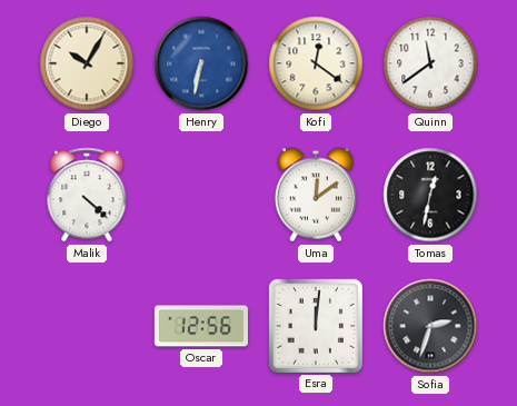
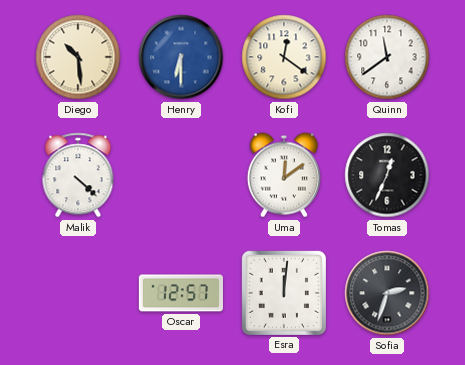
Diego: 10:05 -> 10:29
Henry: 6:32 -> 6:30
Tomas: 12:32 -> 12:34
Oscar: 12:56 -> 12:57
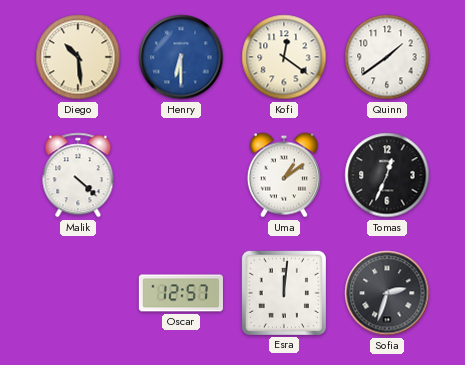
Quinn: 11:39 -> 1:39
Uma: 12:09 -> 1:09
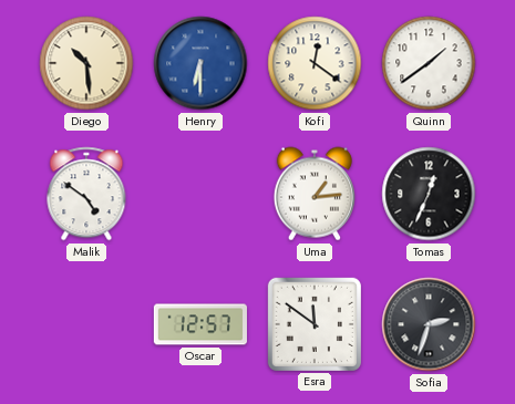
Malik: 4:22 -> 4:51
Uma: 1:09 -> 1:14
Esra: 12:01 -> 11:51
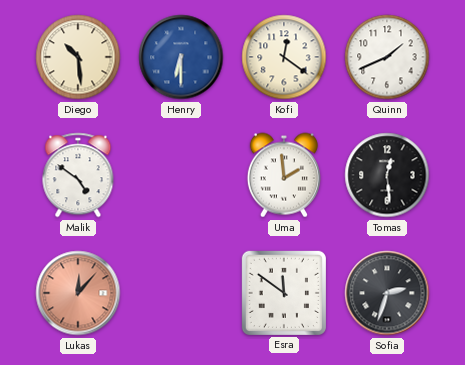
Quinn: 1:39 -> 1:41
Uma: 1:14 -> 1:59
Tomas: 12:34 -> 12:29
Lukas: none -> 12:07
Oscar: 12:57 -> none
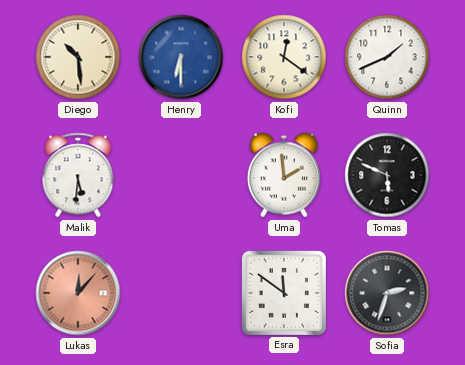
Malik: 4:51 -> 5:31
Tomas: 12:29 -> 5:49
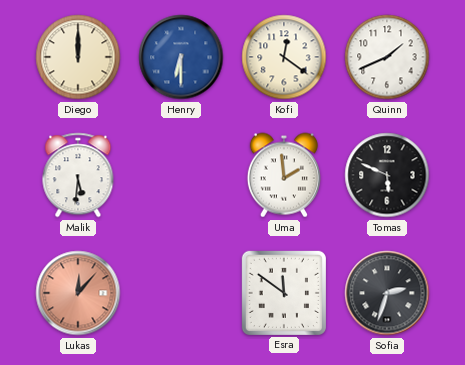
Diego: 10:29 -> 12:00
